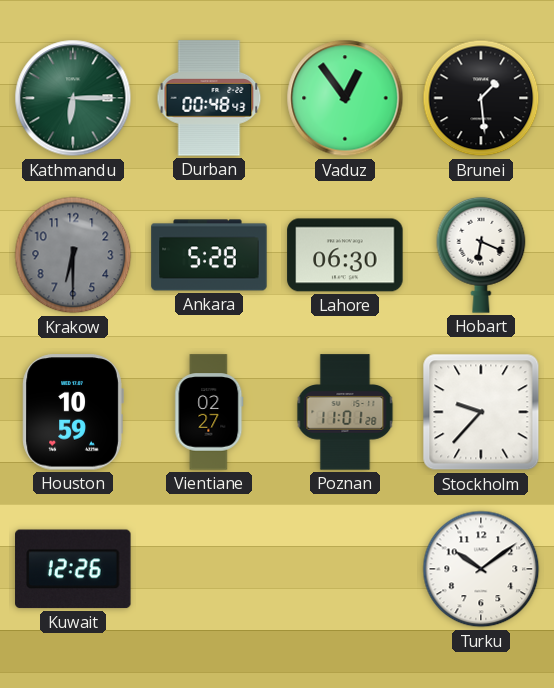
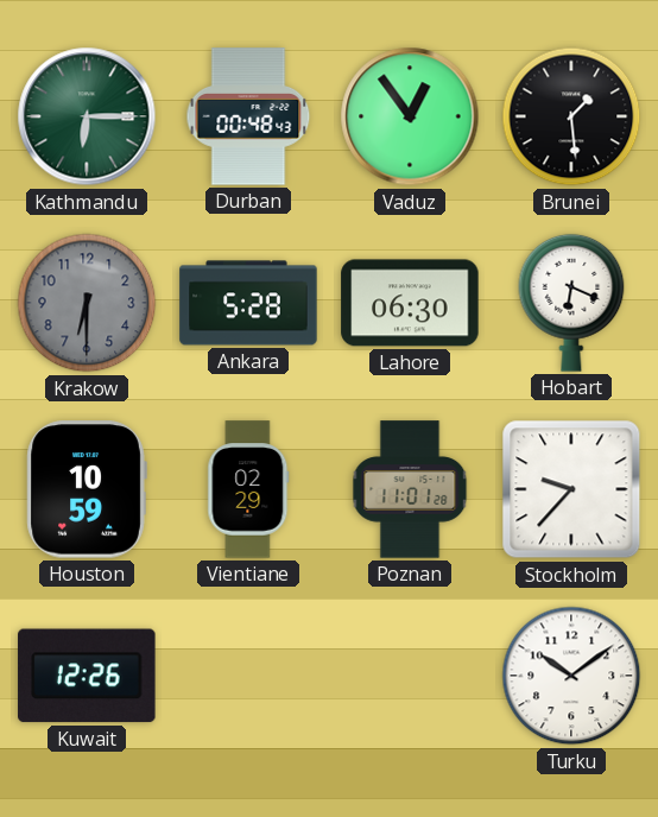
Vientiane: 02:27 -> 02:29
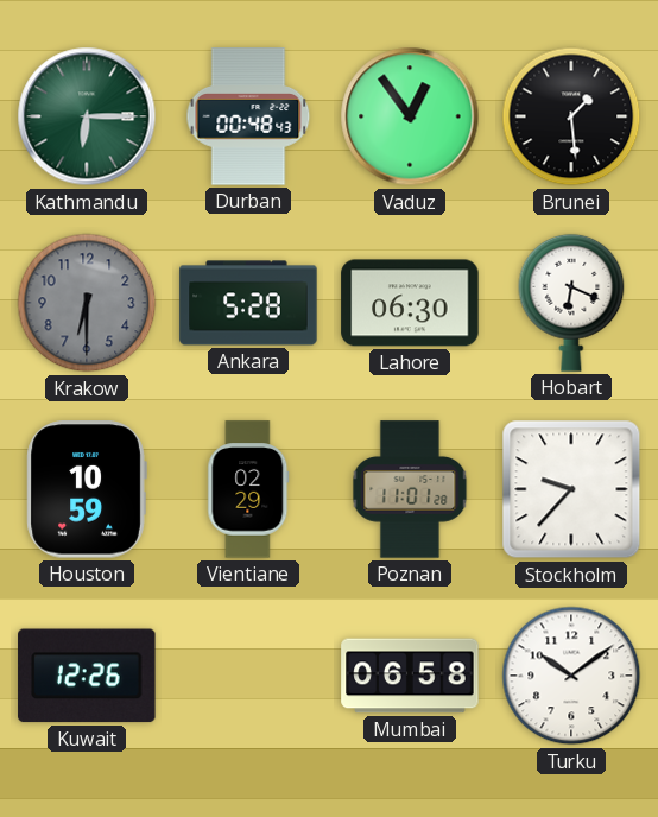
Mumbai: none -> 06:58
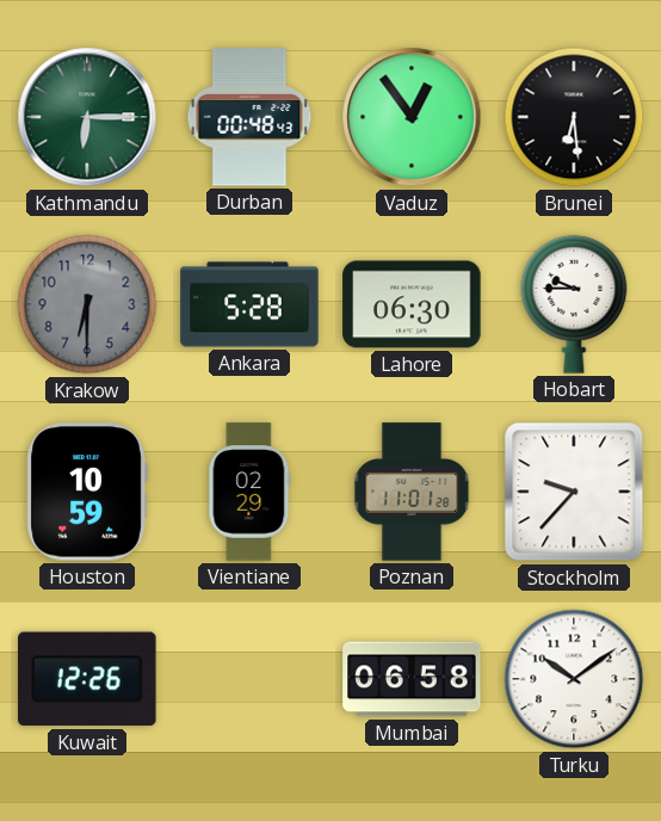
Brunei: 1:29 -> 6:29
Hobart: 6:19 -> 9:45
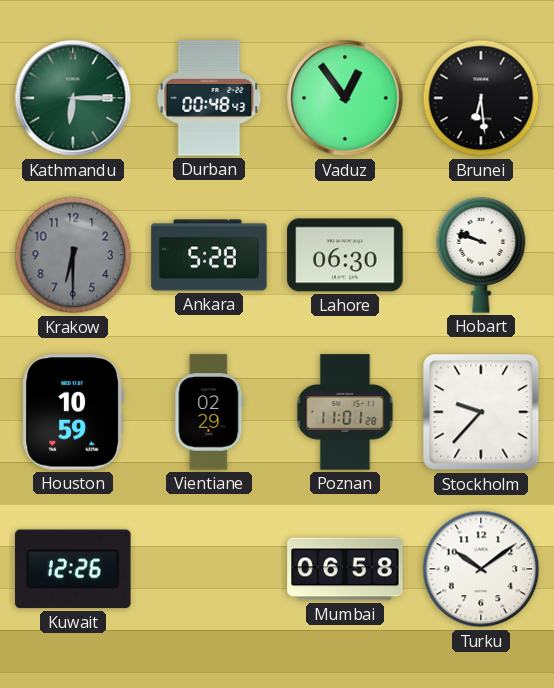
Hobart: 9:45 -> 9:48
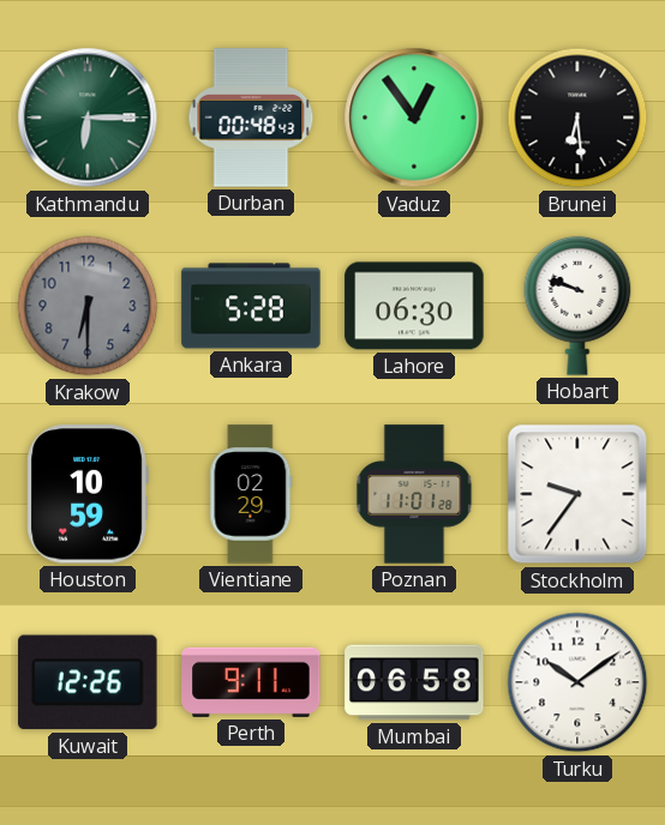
Stockholm: 9:37 -> 9:36
Perth: none -> 9:11
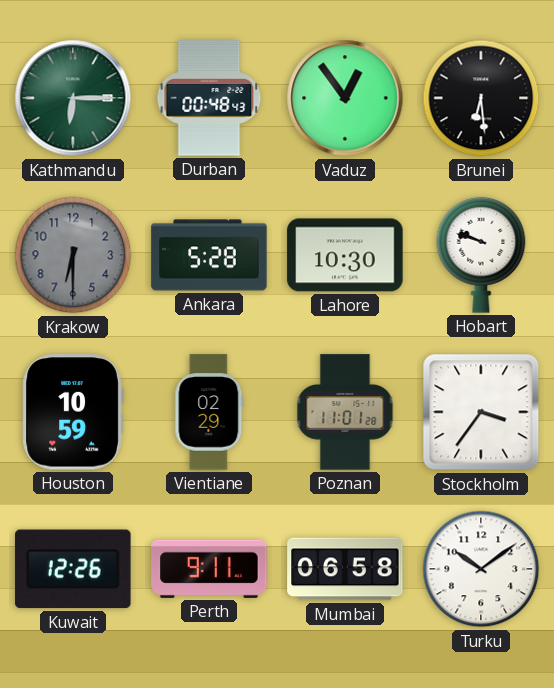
Lahore: 06:30 -> 10:30
Stockholm: 9:36 -> 3:36
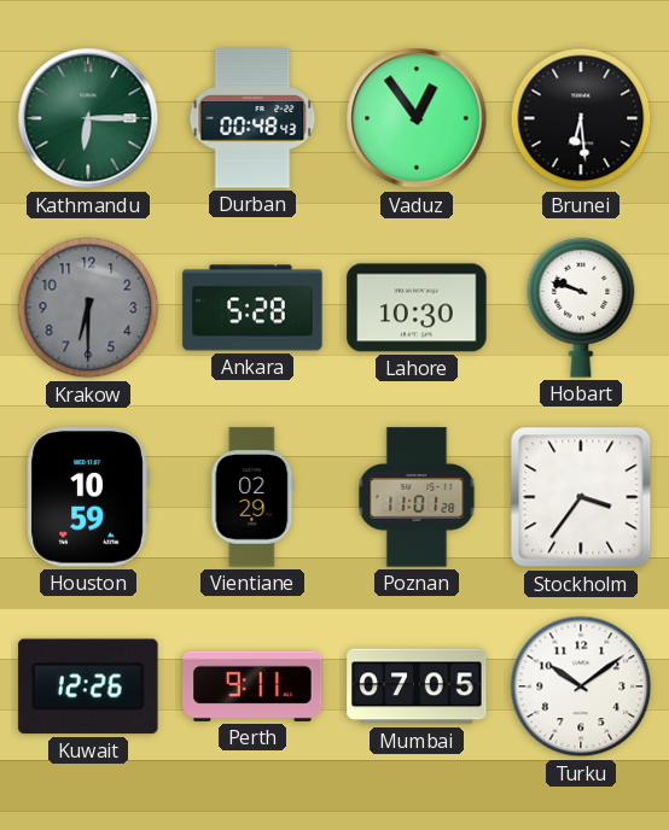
Mumbai: 06:58 -> 07:05
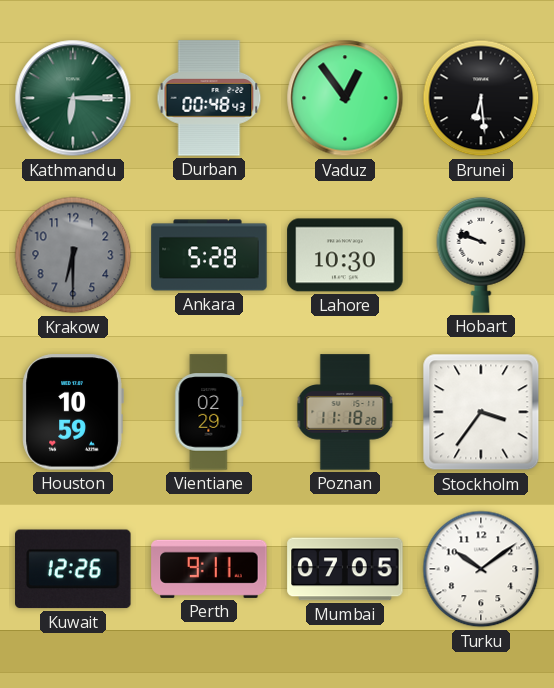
Poznan: 11:01 -> 11:18
